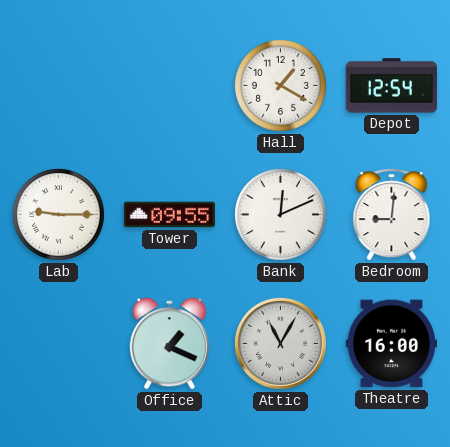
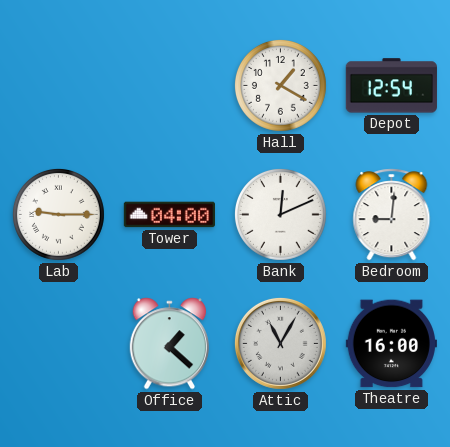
Tower: 09:55 -> 04:00
Office: 1:19 -> 1:22
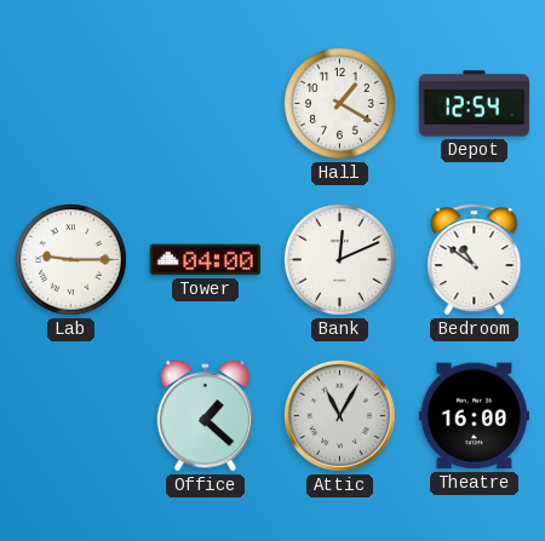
Bedroom: 9:01 -> 10:51
